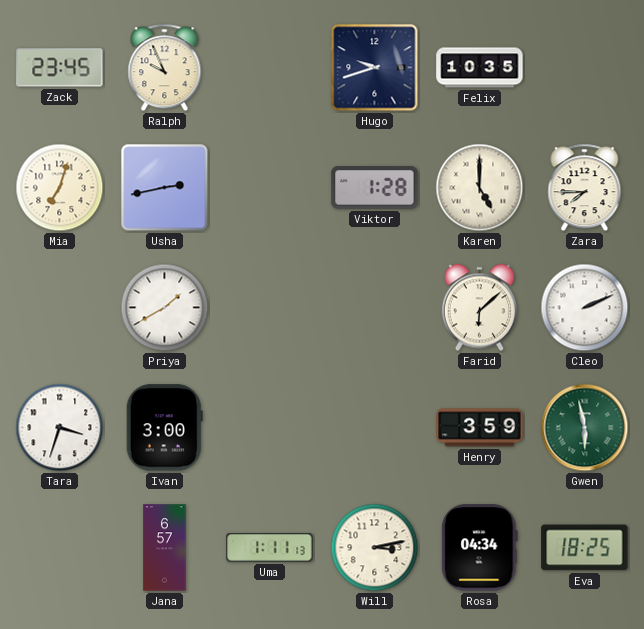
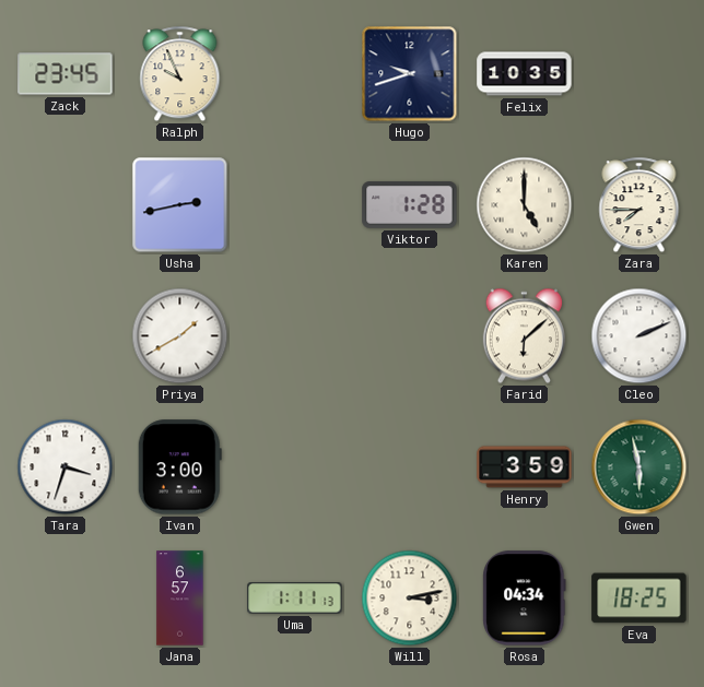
Mia: 7:03 -> none
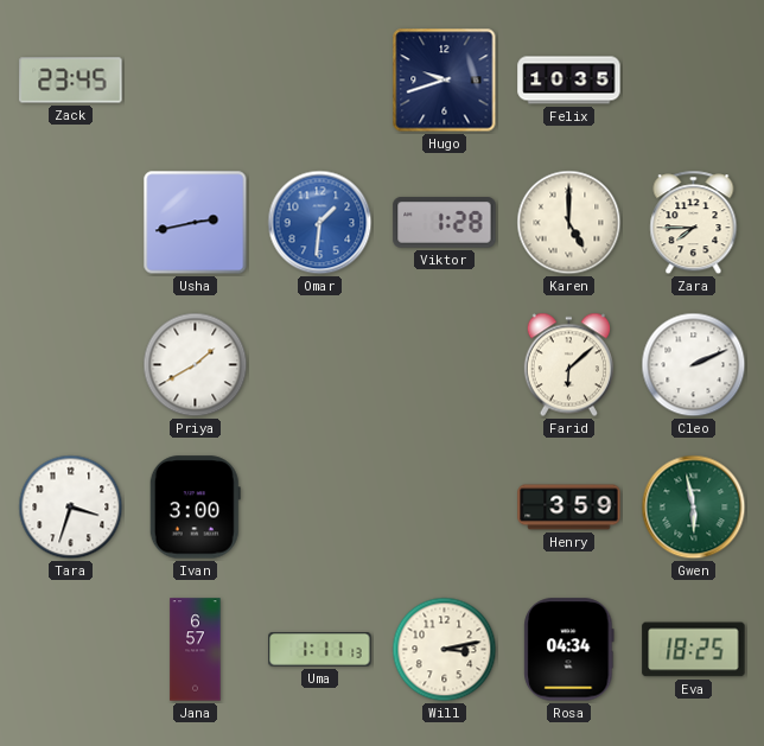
Ralph: 9:56 -> none
Omar: none -> 1:31
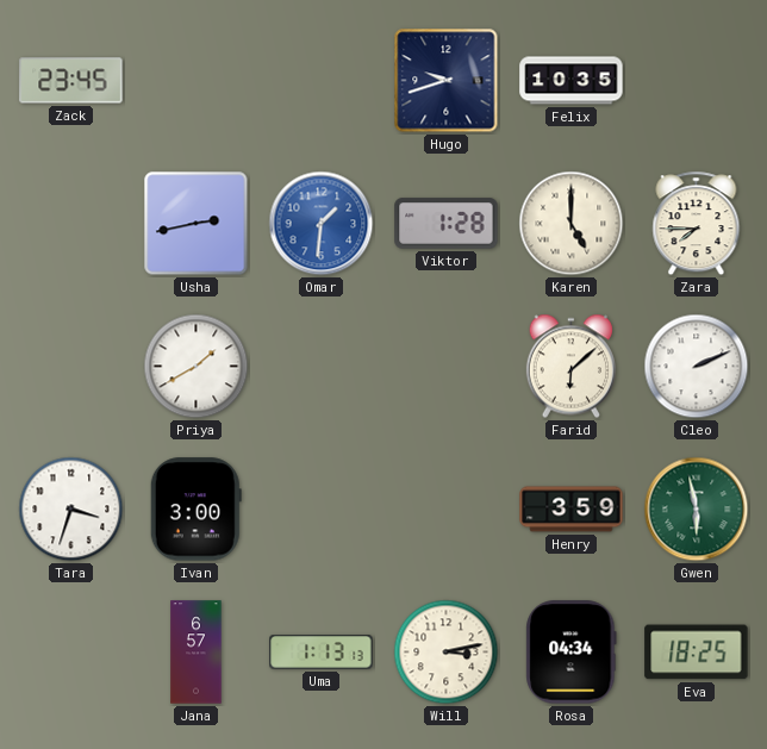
Uma: 1:11 -> 1:13
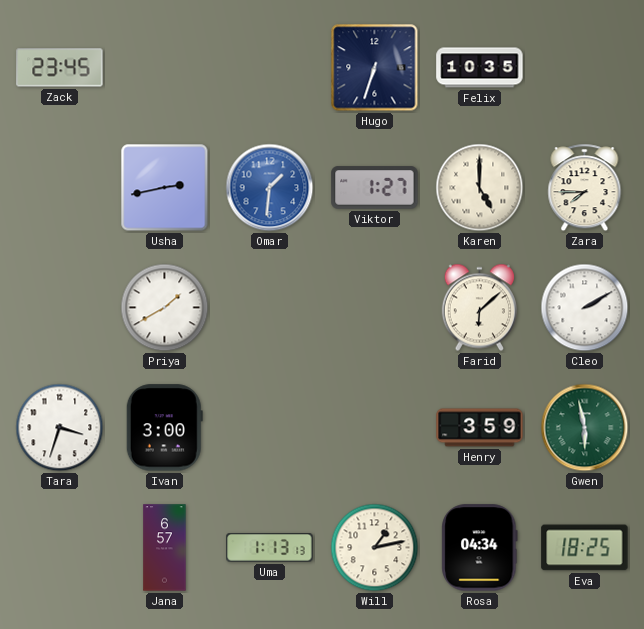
Hugo: 9:42 -> 6:33
Viktor: 1:28 -> 1:27
Cleo: 2:11 -> 2:10
Will: 3:13 -> 1:13
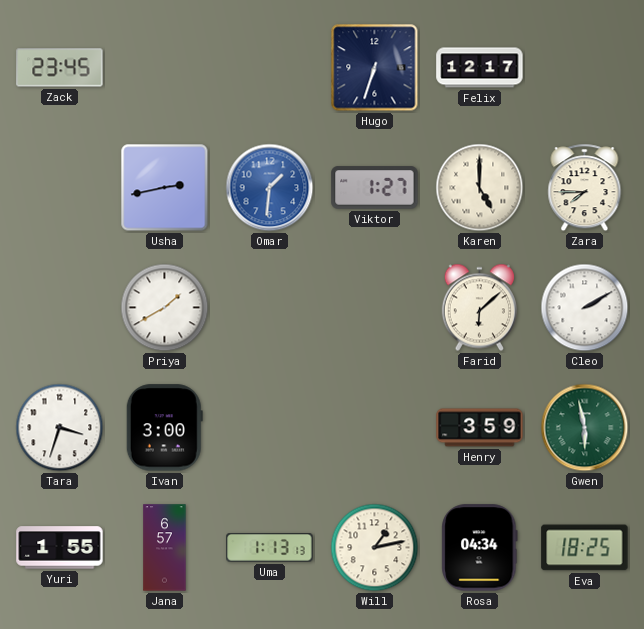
Felix: 10:35 -> 12:17
Yuri: none -> 1:55
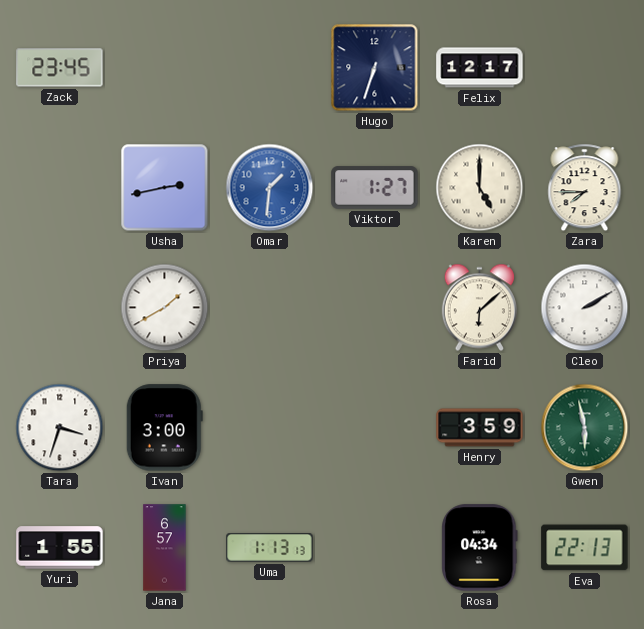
Will: 1:13 -> none
Eva: 18:25 -> 22:13
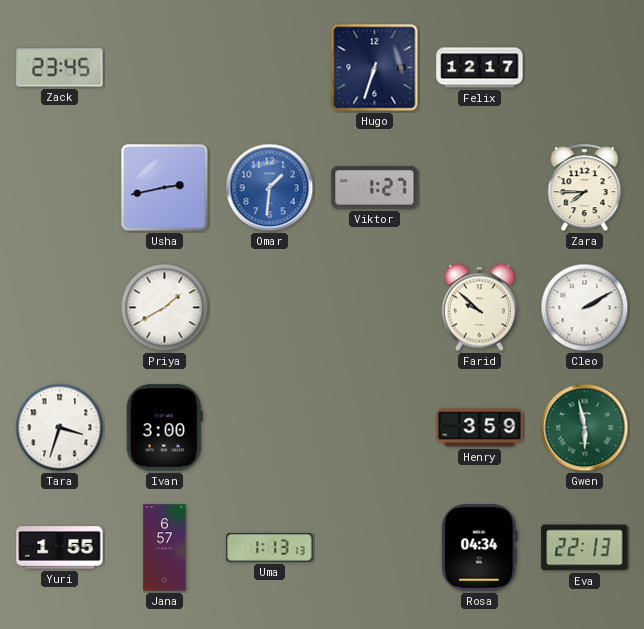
Karen: 5:00 -> none
Farid: 6:08 -> 9:52
